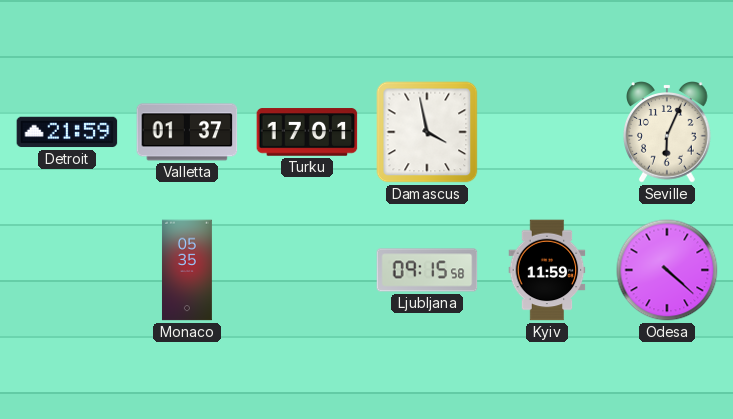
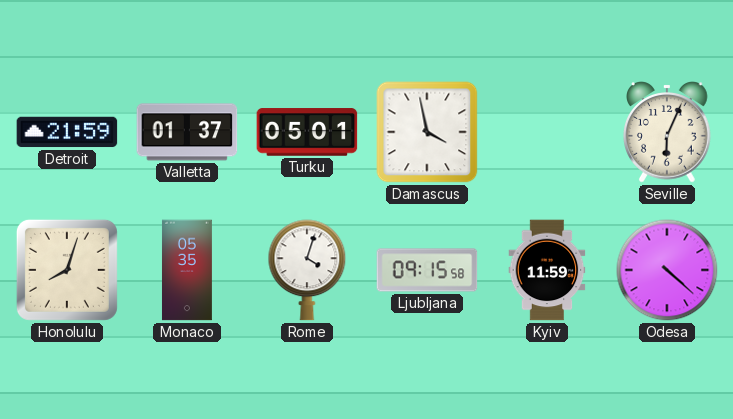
Turku: 17:01 -> 05:01
Honolulu: none -> 8:03
Rome: none -> 4:03
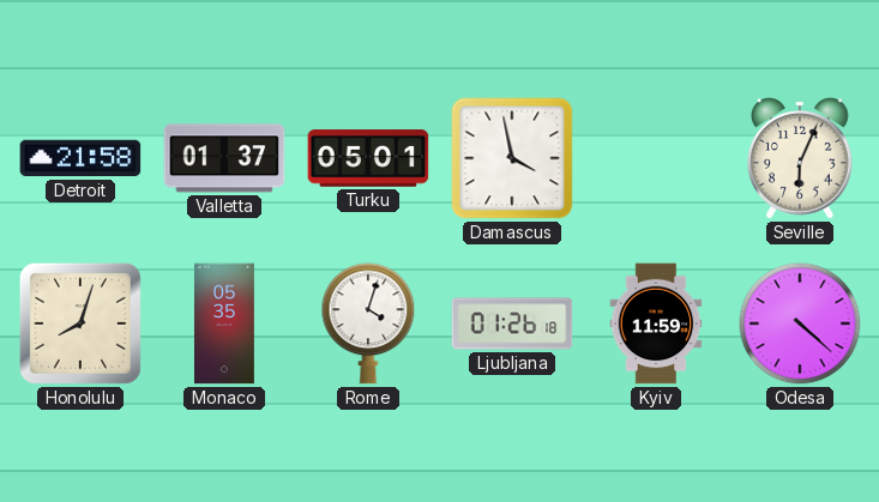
Detroit: 21:59 -> 21:58
Ljubljana: 09:15 -> 01:26
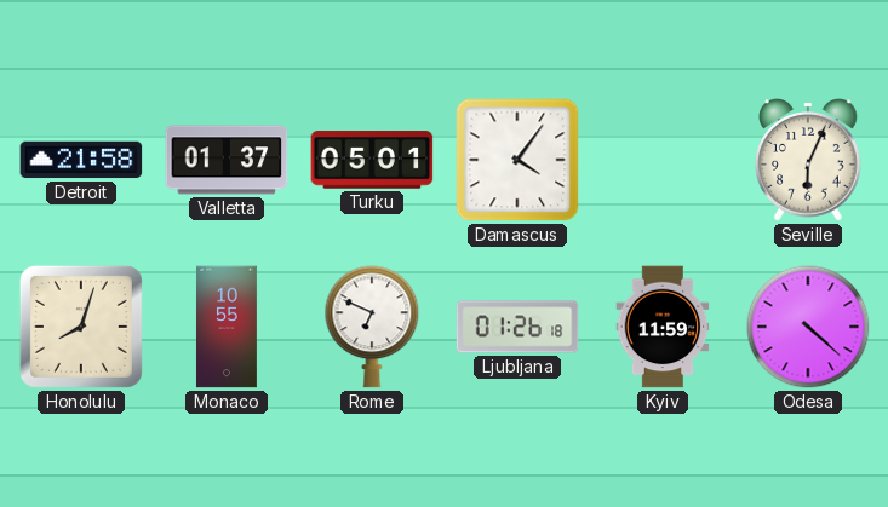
Damascus: 3:58 -> 4:06
Monaco: 05:35 -> 10:55
Rome: 4:03 -> 6:49
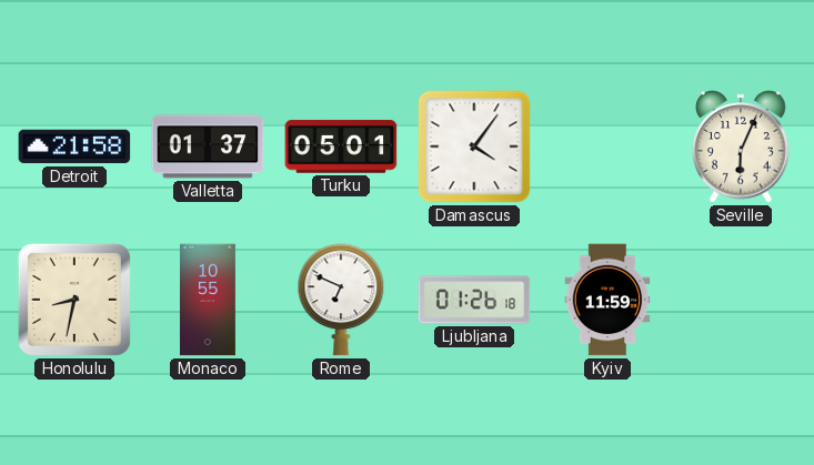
Honolulu: 8:03 -> 8:32
Odesa: 4:22 -> none
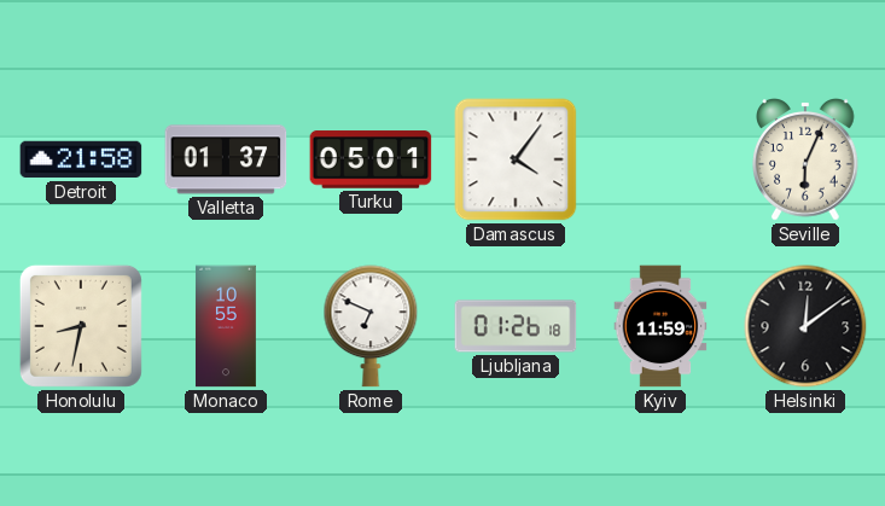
Helsinki: none -> 12:09
